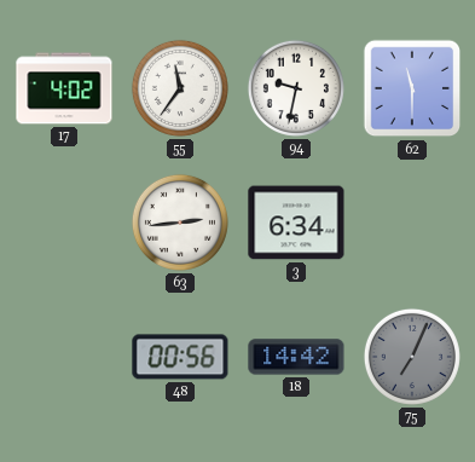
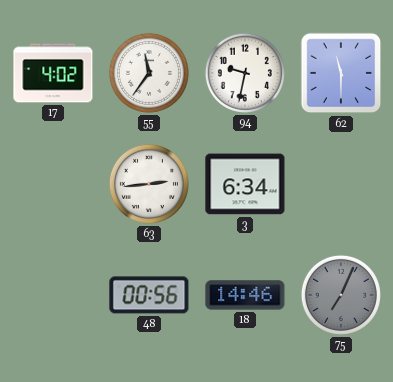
18: 14:42 -> 14:46
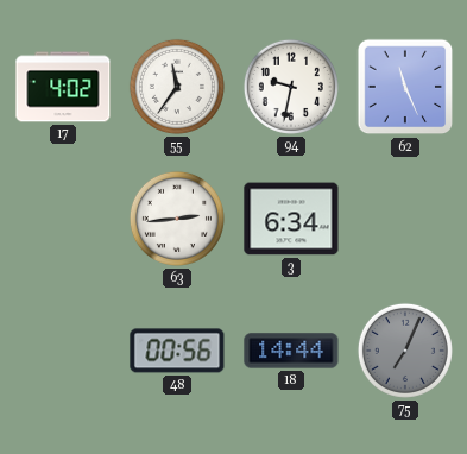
62: 11:30 -> 11:26
18: 14:46 -> 14:44
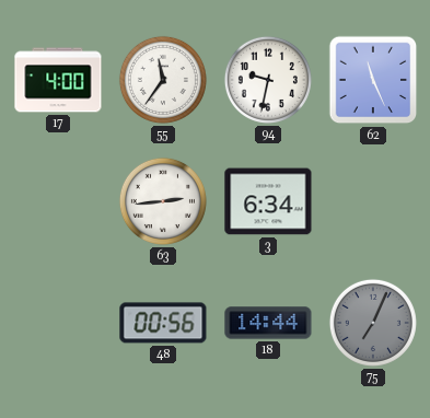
17: 4:02 -> 4:00
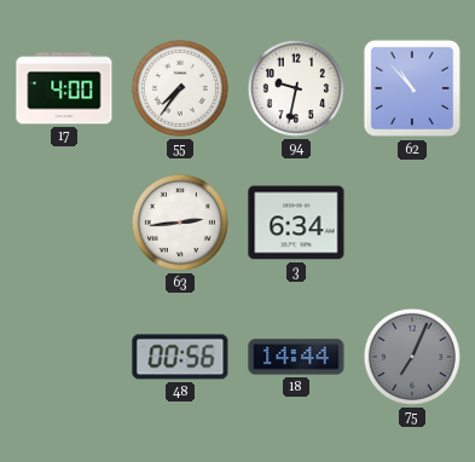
55: 11:36 -> 7:36
62: 11:26 -> 10:53
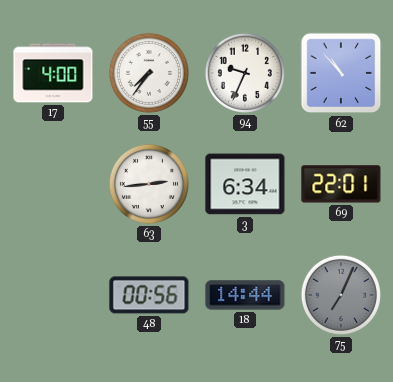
94: 9:32 -> 9:34
69: none -> 22:01
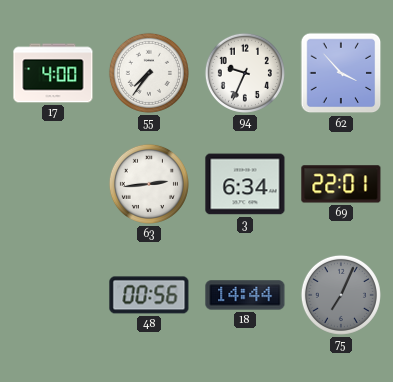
62: 10:53 -> 3:53
